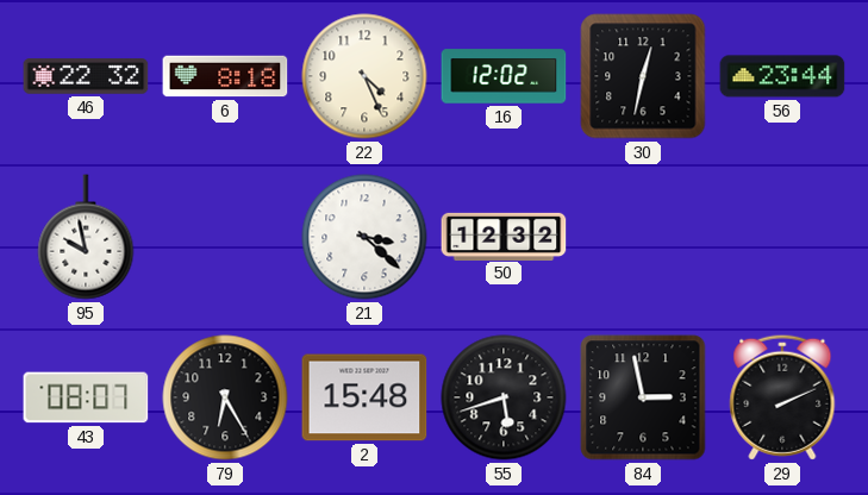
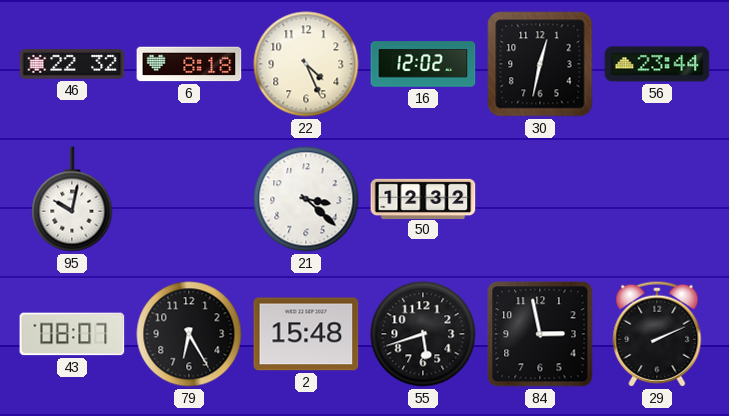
95: 9:58 -> 10:02
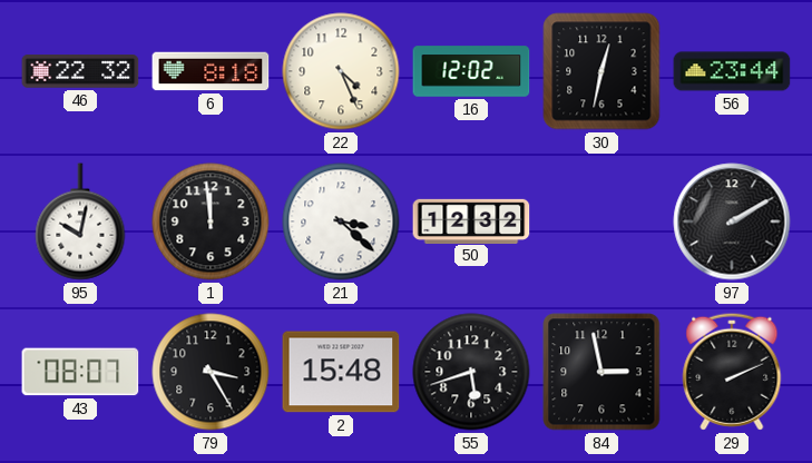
1: none -> 11:59
97: none -> 2:10
79: 6:25 -> 3:25
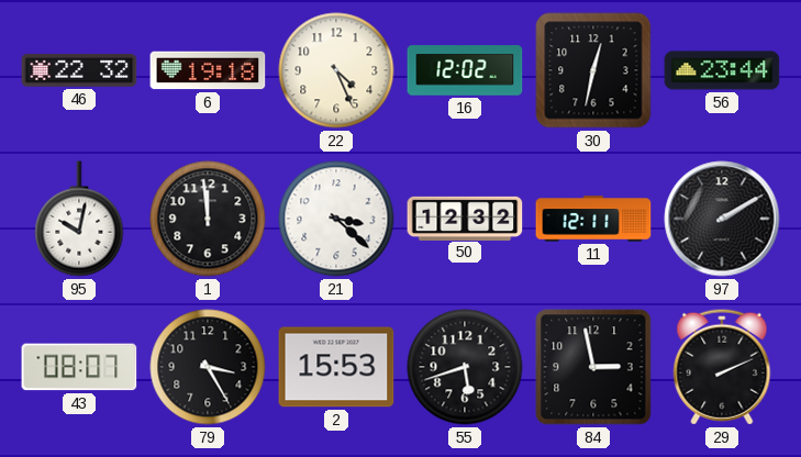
6: 8:18 -> 19:18
11: none -> 12:11
2: 15:48 -> 15:53
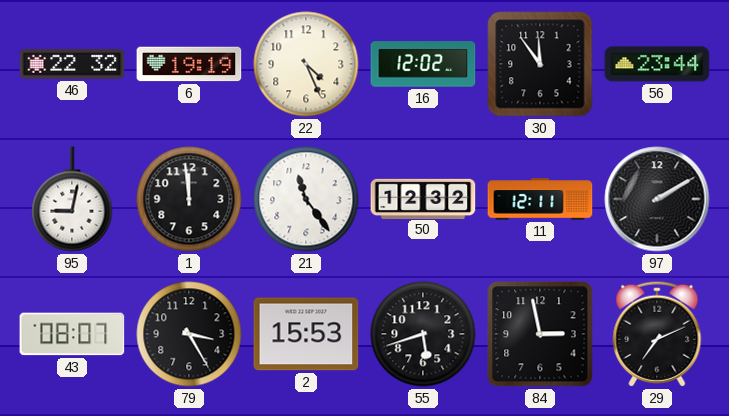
6: 19:18 -> 19:19
30: 12:32 -> 11:54
95: 10:02 -> 9:02
21: 3:22 -> 11:24
29: 2:11 -> 7:11
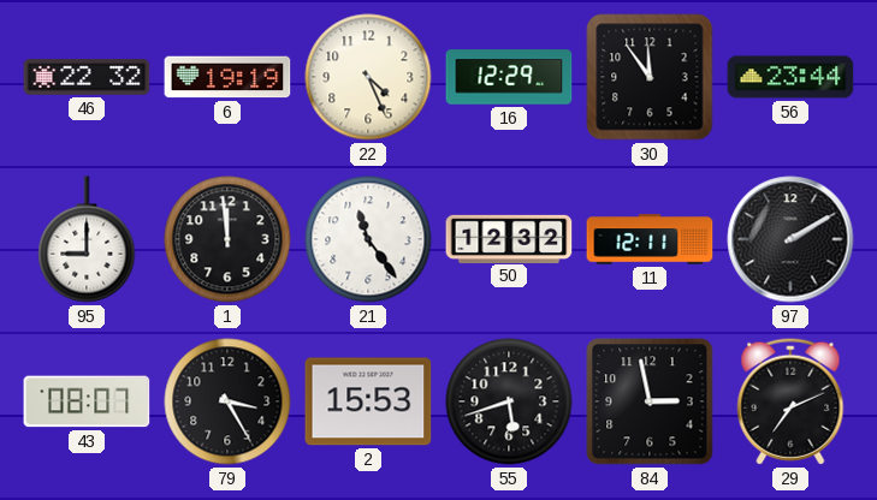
16: 12:02 -> 12:29
95: 9:02 -> 9:00
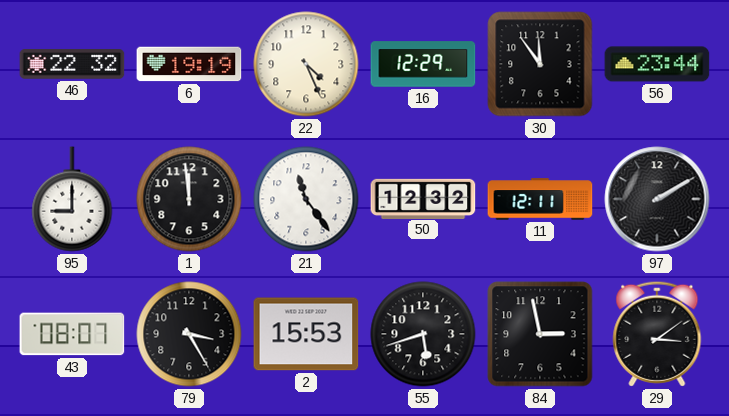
29: 7:11 -> 3:09
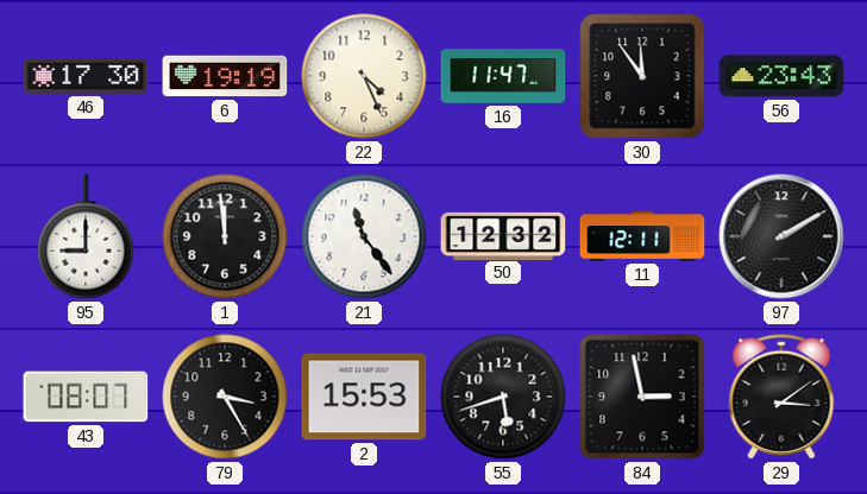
46: 22:32 -> 17:30
16: 12:29 -> 11:47
56: 23:44 -> 23:43
